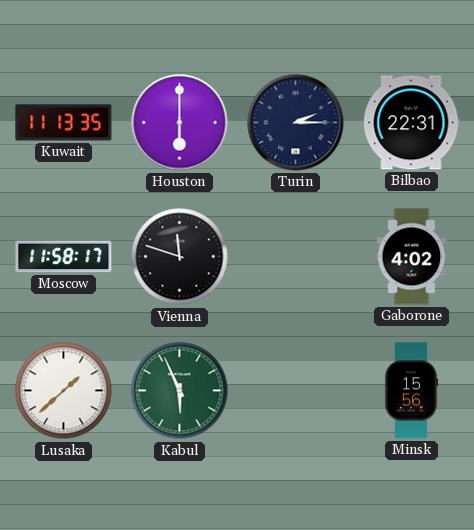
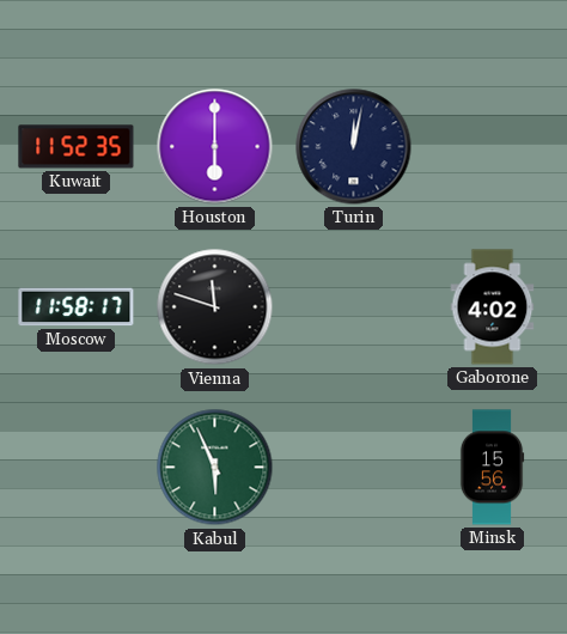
Kuwait: 11:13 -> 11:52
Turin: 2:15 -> 12:02
Bilbao: 22:31 -> none
Lusaka: 1:38 -> none
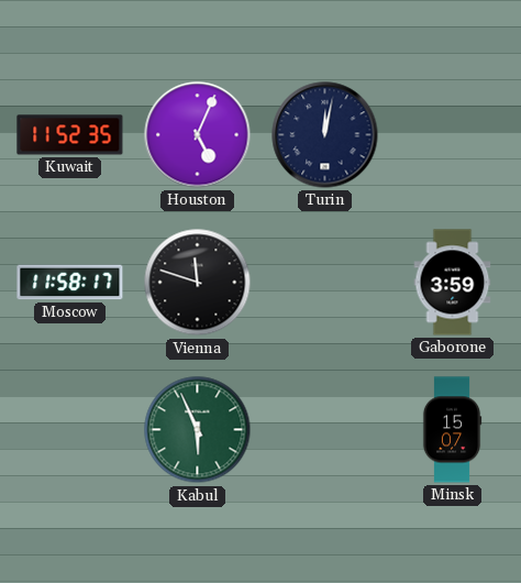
Houston: 6:00 -> 5:04
Gaborone: 4:02 -> 3:59
Minsk: 15:56 -> 15:07
